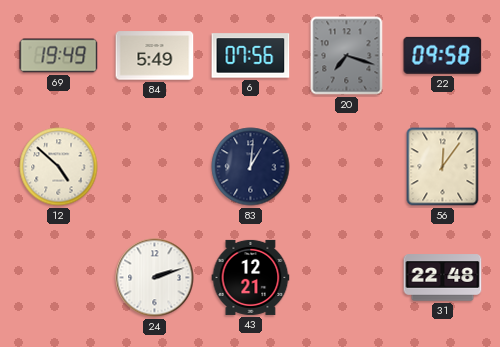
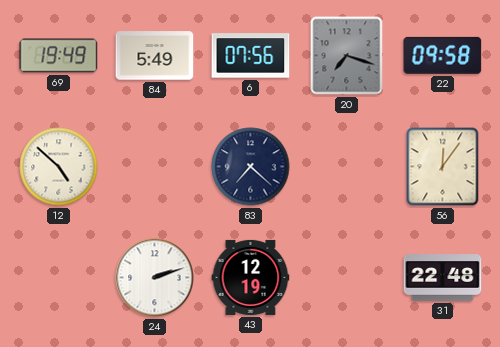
83: 1:01 -> 7:22
43: 12:21 -> 12:19
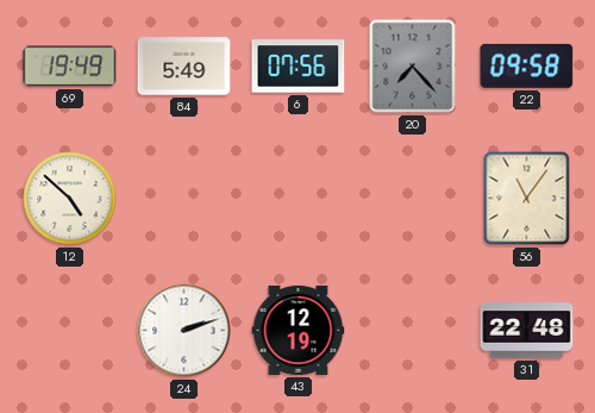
20: 7:18 -> 7:23
83: 7:22 -> none
56: 12:06 -> 11:06
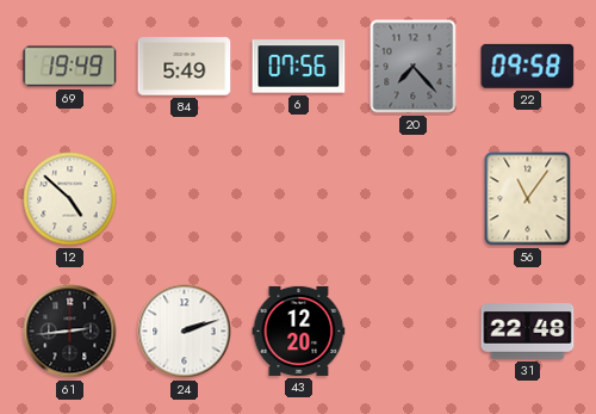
61: none -> 2:44
43: 12:19 -> 12:20
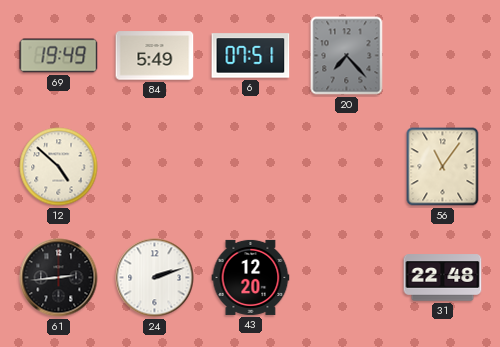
6: 07:56 -> 07:51
22: 09:58 -> none
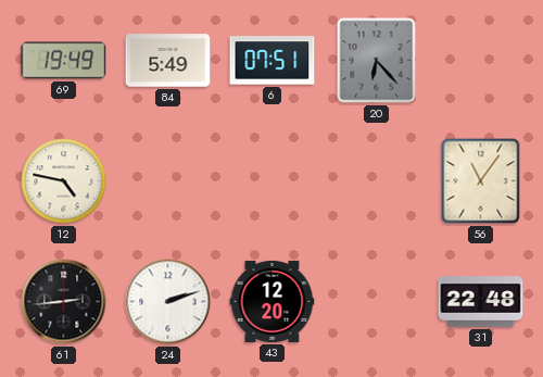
20: 7:23 -> 6:23
12: 4:52 -> 4:47
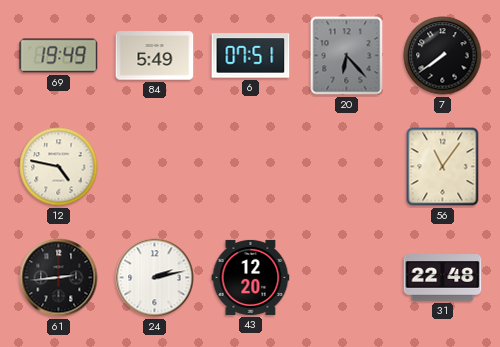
7: none -> 7:39
24: 2:12 -> 2:13
